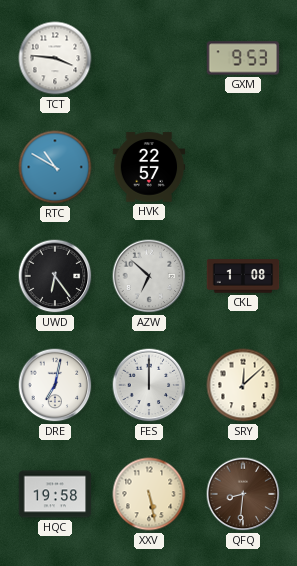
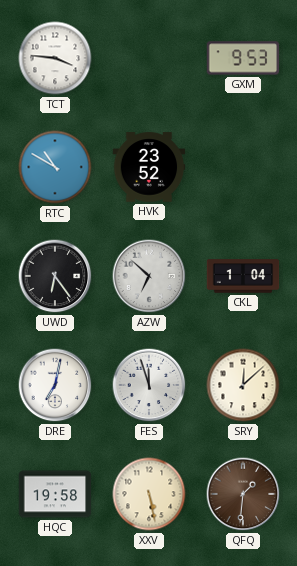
HVK: 22:57 -> 23:52
CKL: 1:08 -> 1:04
FES: 12:00 -> 11:57
QFQ: 8:31 -> 1:31
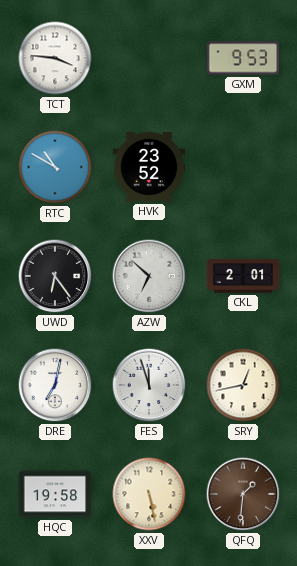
CKL: 1:04 -> 2:01
SRY: 12:08 -> 12:43
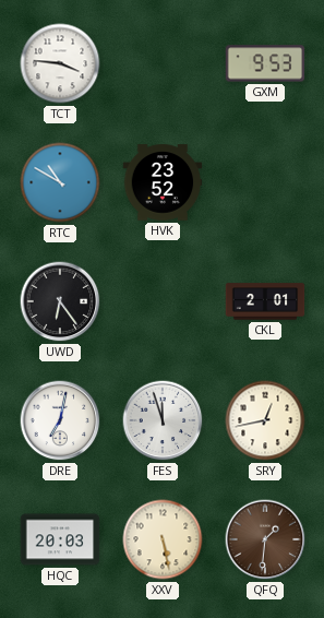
AZW: 6:52 -> none
HQC: 19:58 -> 20:03
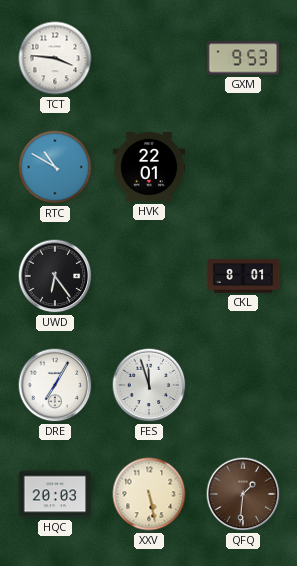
HVK: 23:52 -> 22:01
CKL: 2:01 -> 8:01
DRE: 7:02 -> 7:05
SRY: 12:43 -> none
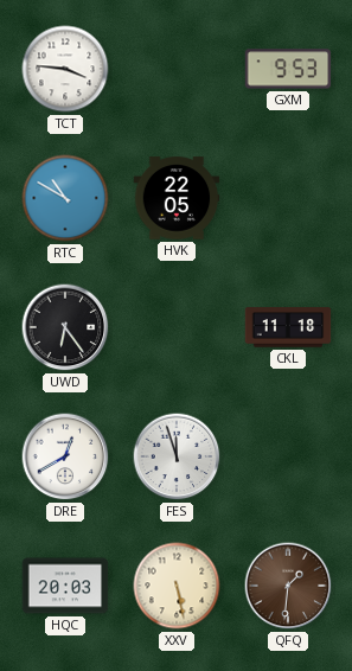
HVK: 22:01 -> 22:05
CKL: 8:01 -> 11:18
DRE: 7:05 -> 12:40
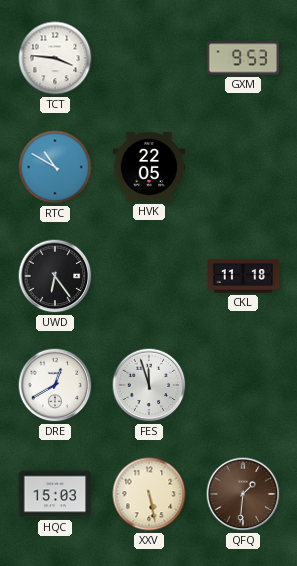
HQC: 20:03 -> 15:03
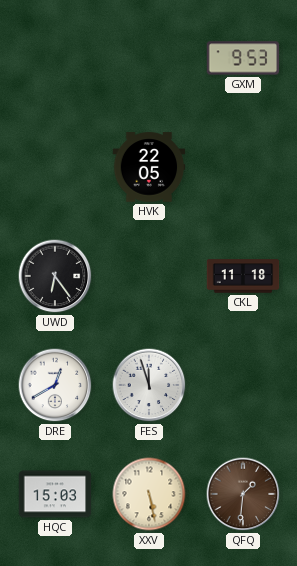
TCT: 3:46 -> none
RTC: 10:50 -> none
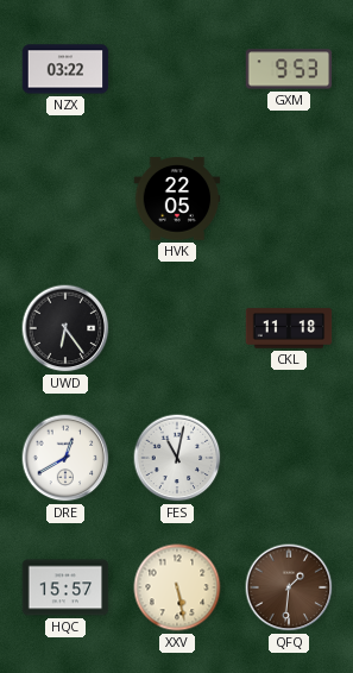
NZX: none -> 03:22
FES: 11:57 -> 11:02
HQC: 15:03 -> 15:57
